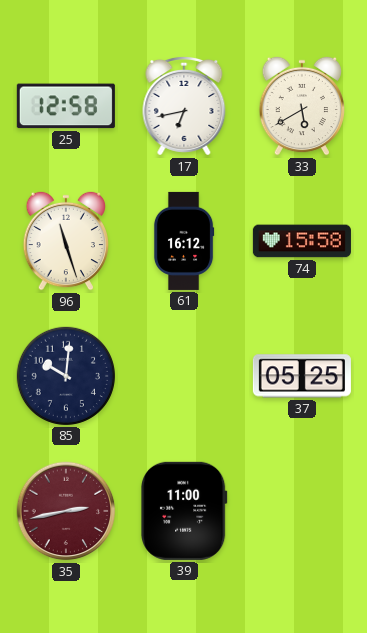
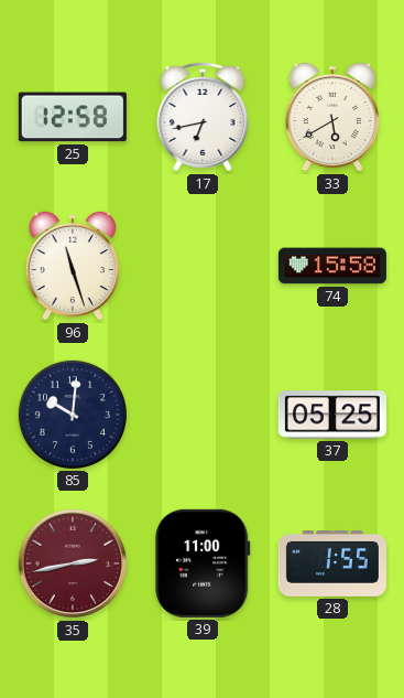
61: 16:12 -> none
28: none -> 1:55
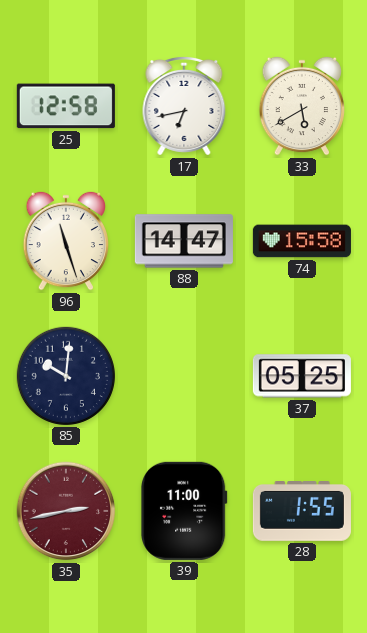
88: none -> 14:47
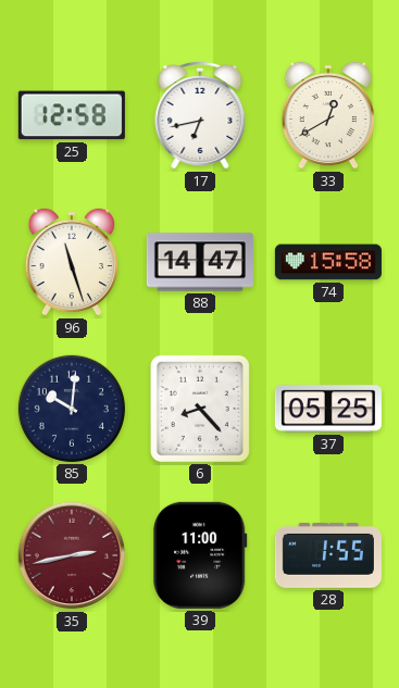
33: 5:40 -> 12:40
6: none -> 8:23
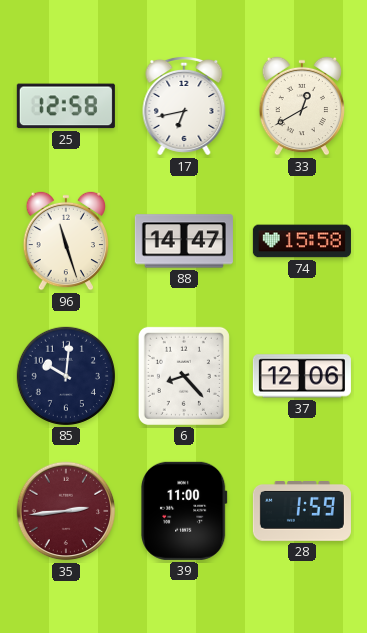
37: 05:25 -> 12:06
35: 2:43 -> 2:44
28: 1:55 -> 1:59
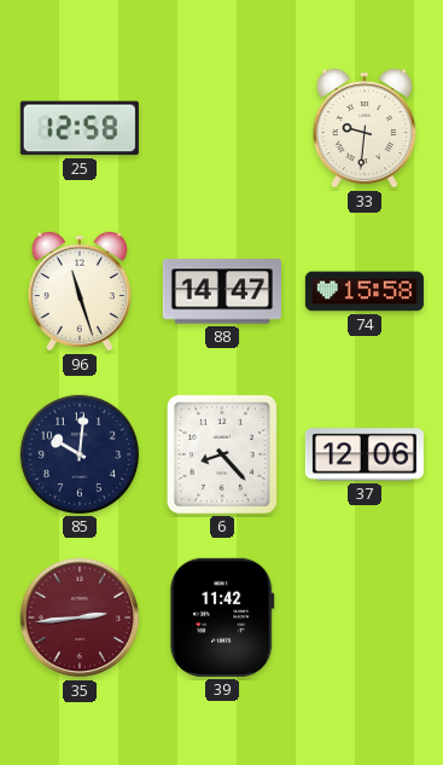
17: 6:43 -> none
33: 12:40 -> 9:31
39: 11:00 -> 11:42
28: 1:59 -> none
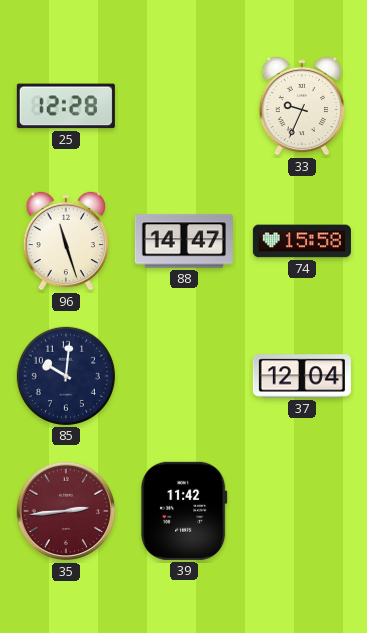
25: 12:58 -> 12:28
33: 9:31 -> 9:34
6: 8:23 -> none
37: 12:06 -> 12:04
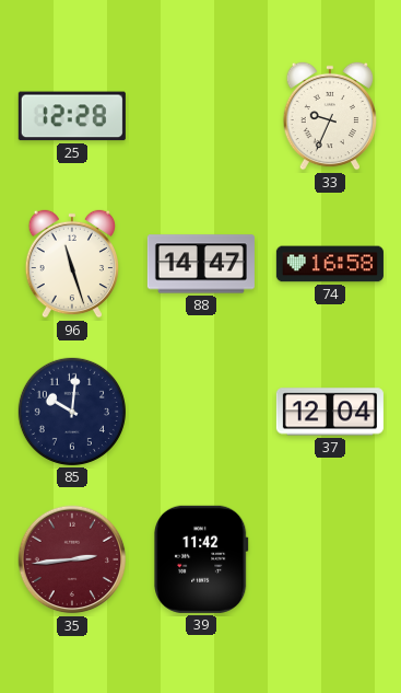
74: 15:58 -> 16:58
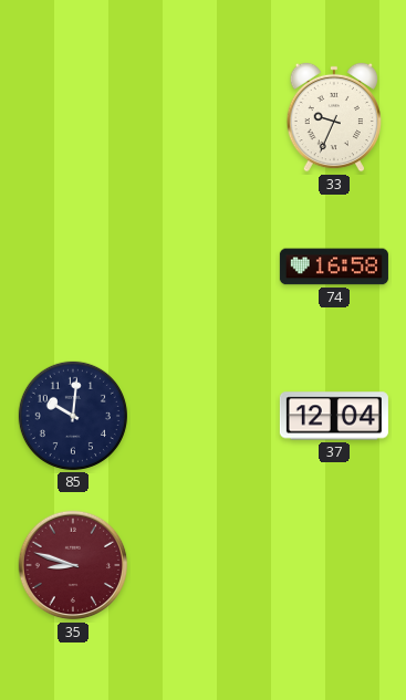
25: 12:28 -> none
96: 11:27 -> none
88: 14:47 -> none
35: 2:44 -> 8:48
39: 11:42 -> none
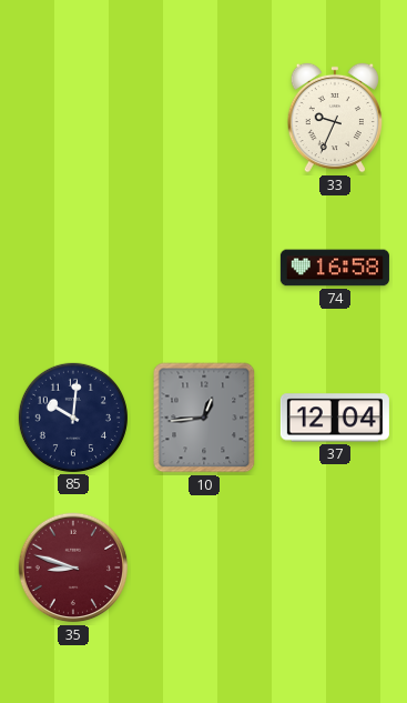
10: none -> 12:44
